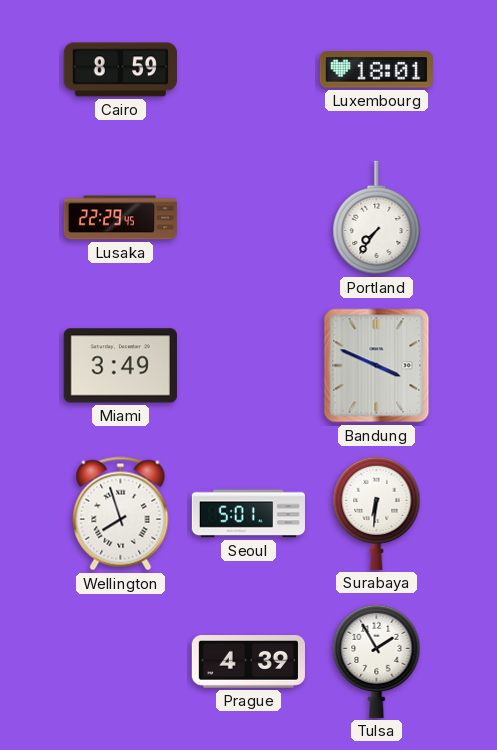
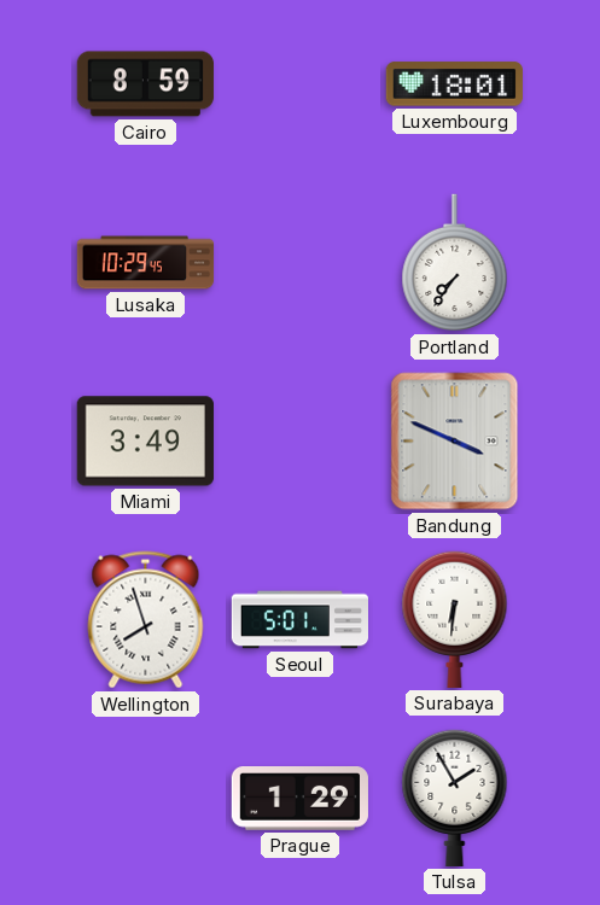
Lusaka: 22:29 -> 10:29
Prague: 4:39 -> 1:29
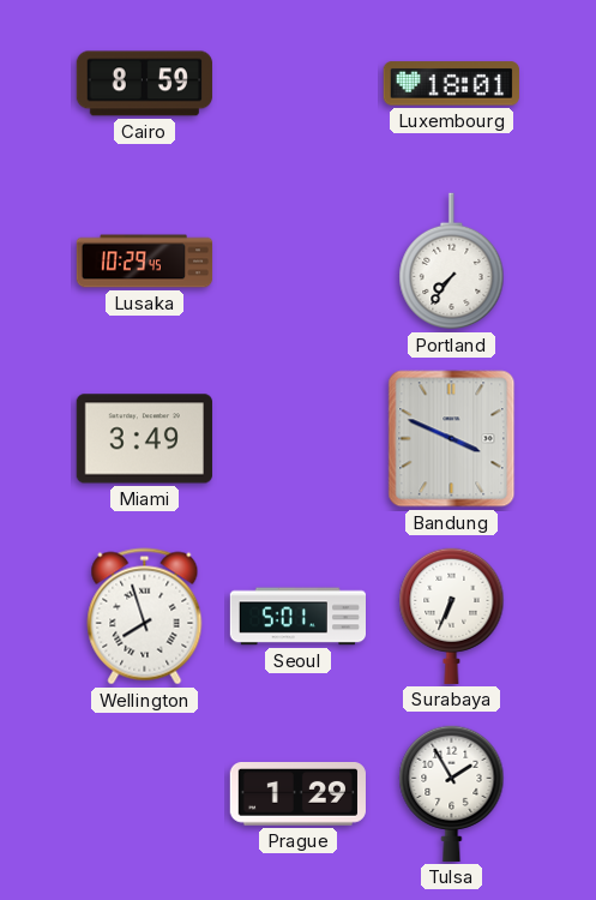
Surabaya: 6:31 -> 6:34
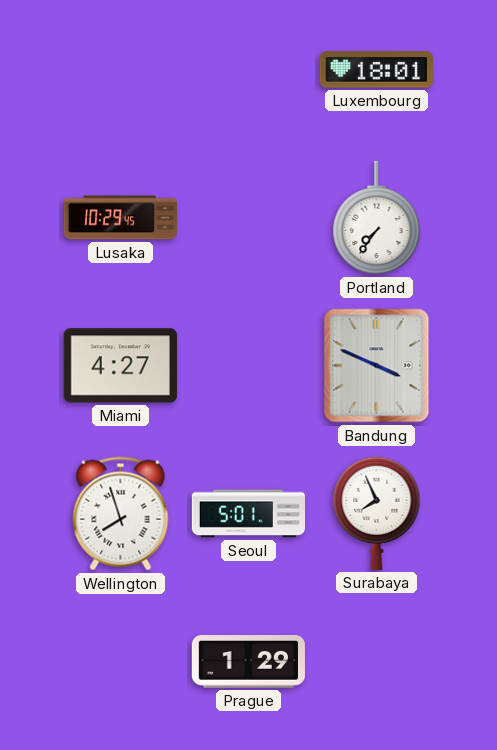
Cairo: 8:59 -> none
Miami: 3:49 -> 4:27
Surabaya: 6:34 -> 7:56
Tulsa: 1:55 -> none
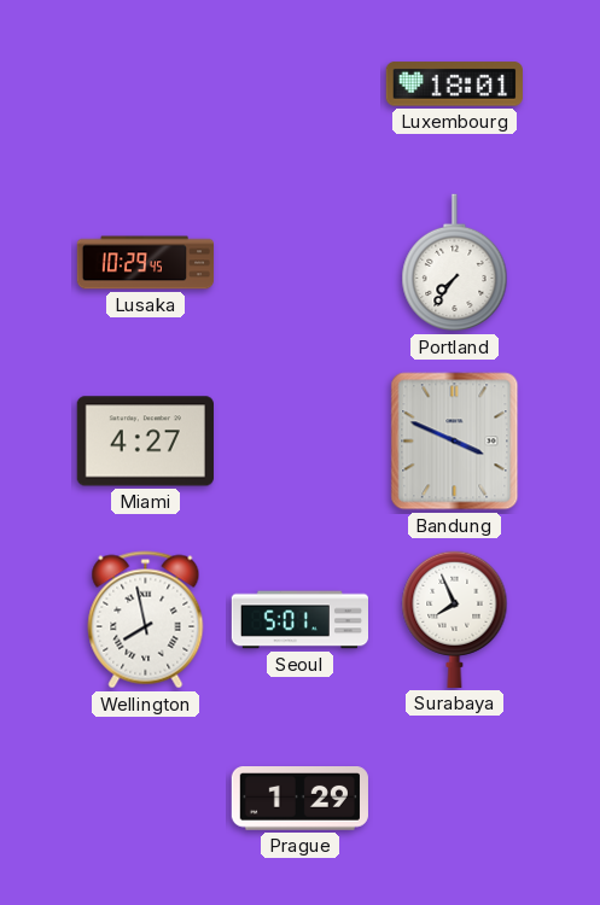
Wellington: 7:57 -> 7:58
